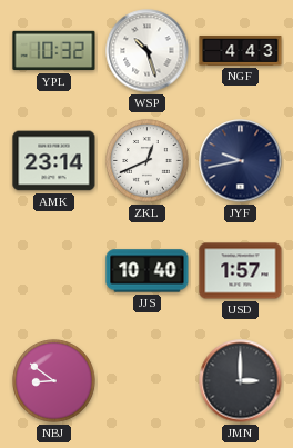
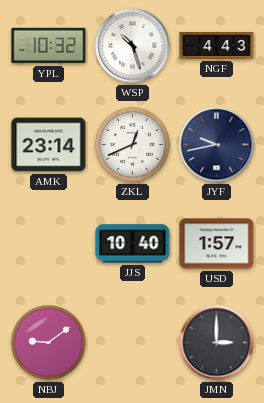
NBJ: 8:51 -> 9:09
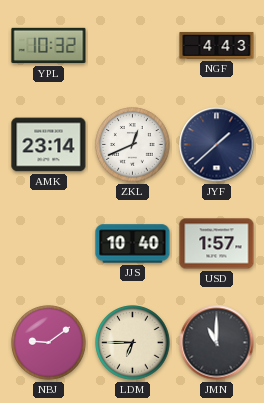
WSP: 10:27 -> none
JYF: 9:43 -> 1:38
LDM: none -> 6:45
JMN: 3:00 -> 11:00
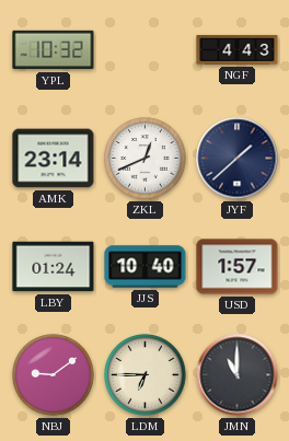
LBY: none -> 01:24
